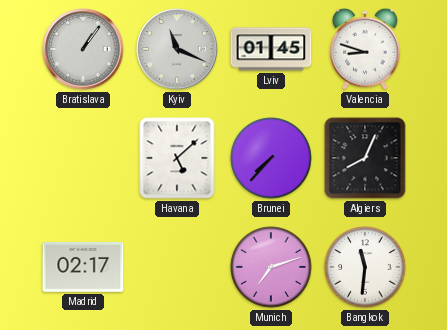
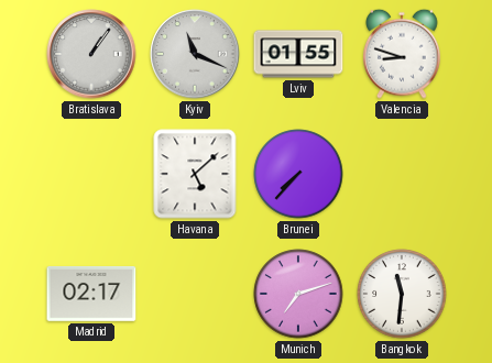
Lviv: 01:45 -> 01:55
Algiers: 8:04 -> none
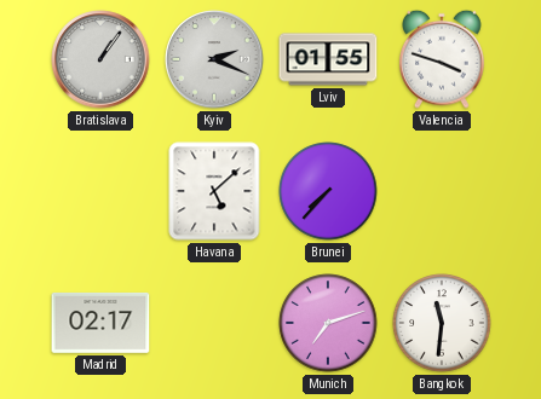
Kyiv: 11:19 -> 2:19
Valencia: 8:48 -> 3:48
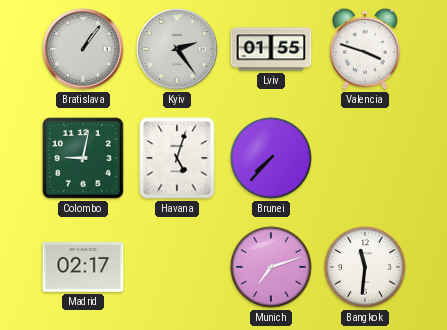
Kyiv: 2:19 -> 2:24
Colombo: none -> 9:02
Havana: 5:08 -> 5:03
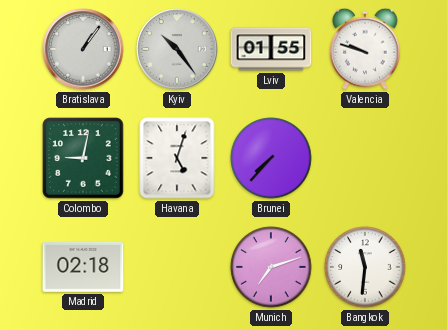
Kyiv: 2:24 -> 10:24
Valencia: 3:48 -> 9:48
Madrid: 02:17 -> 02:18
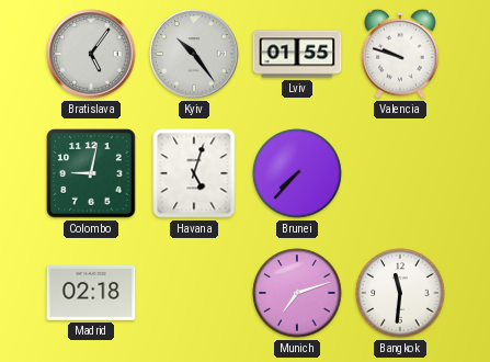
Bratislava: 1:06 -> 5:06
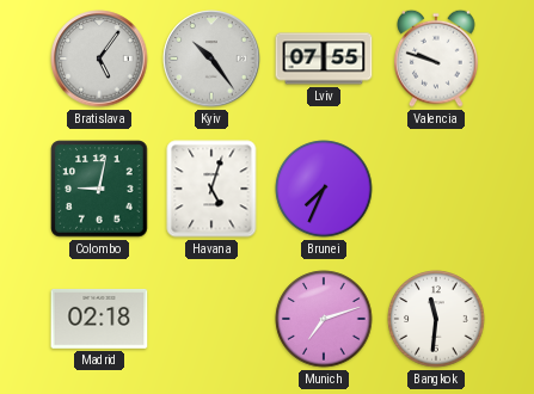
Lviv: 01:55 -> 07:55
Brunei: 7:37 -> 7:34
